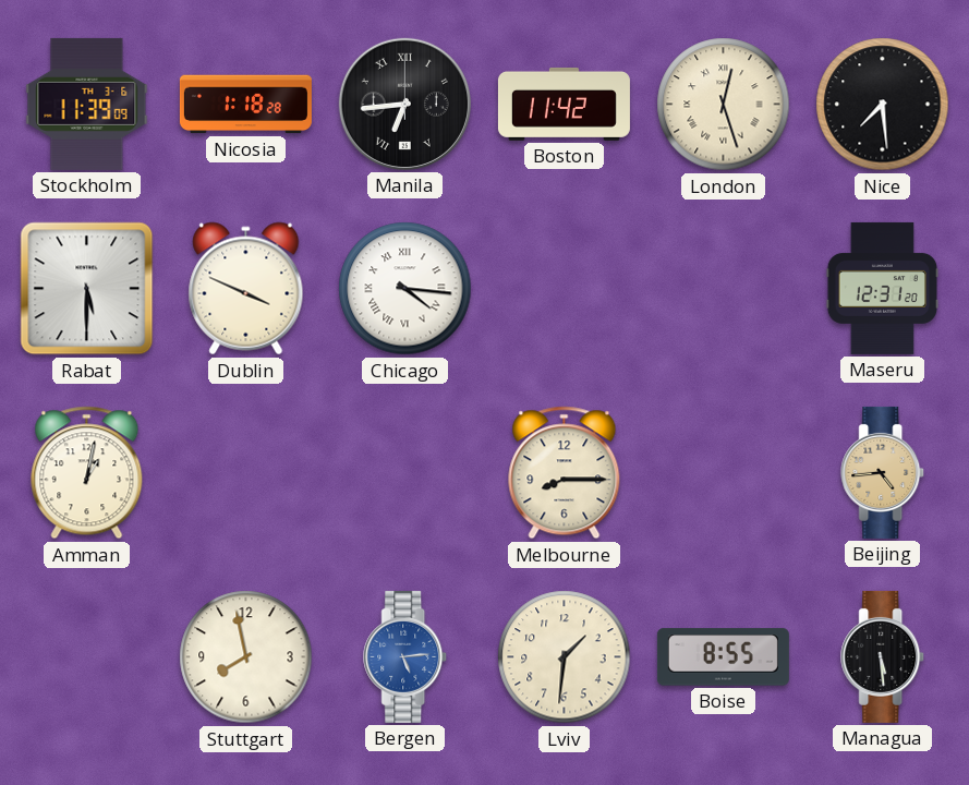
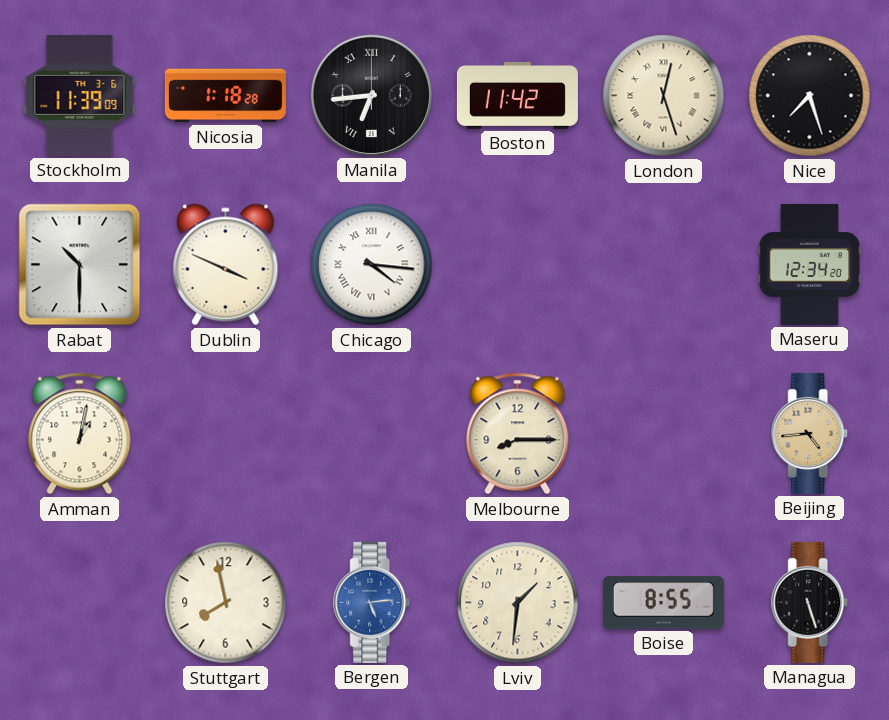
Nice: 7:29 -> 7:27
Rabat: 5:30 -> 10:30
Maseru: 12:31 -> 12:34
Managua: 5:29 -> 5:27
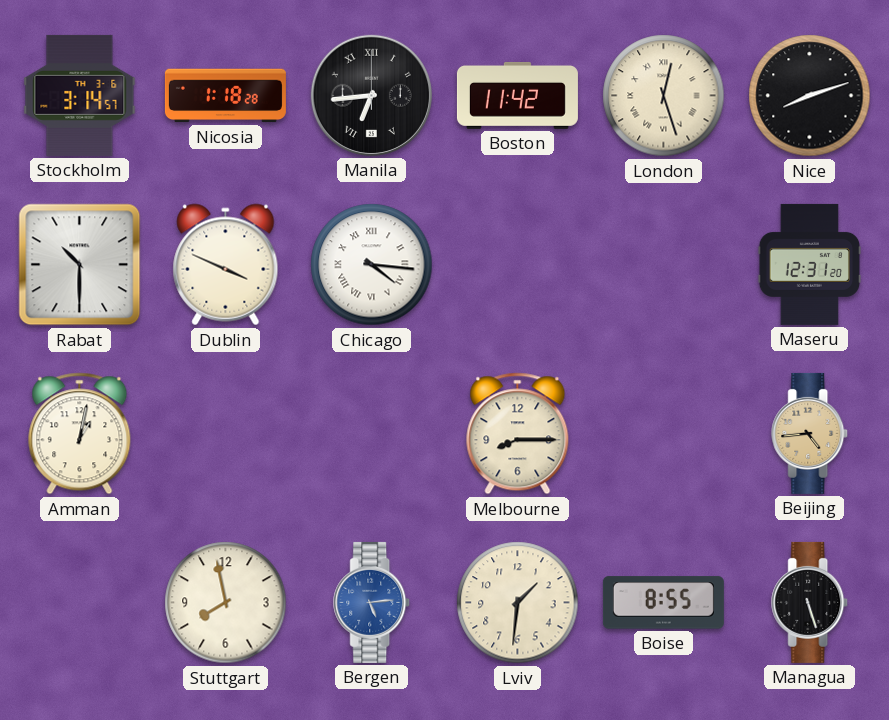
Stockholm: 11:39 -> 3:14
Nice: 7:27 -> 8:12
Maseru: 12:34 -> 12:31
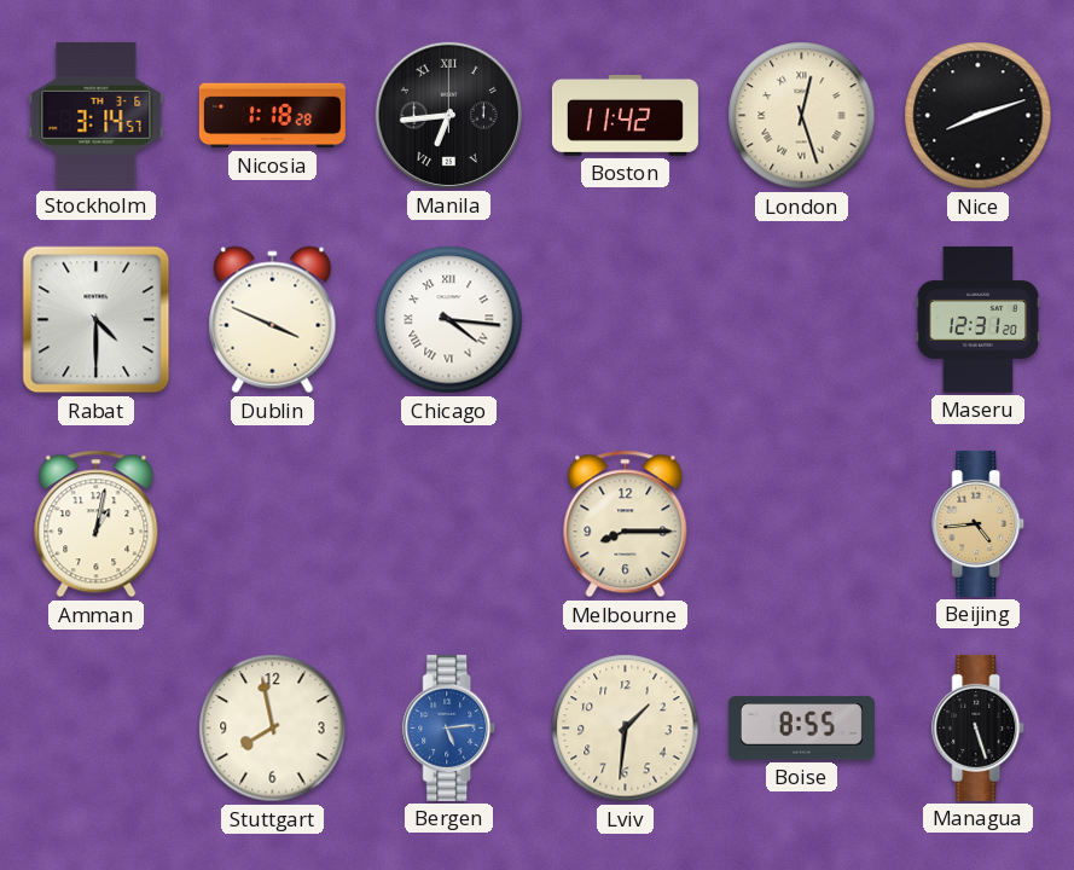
Rabat: 10:30 -> 4:30
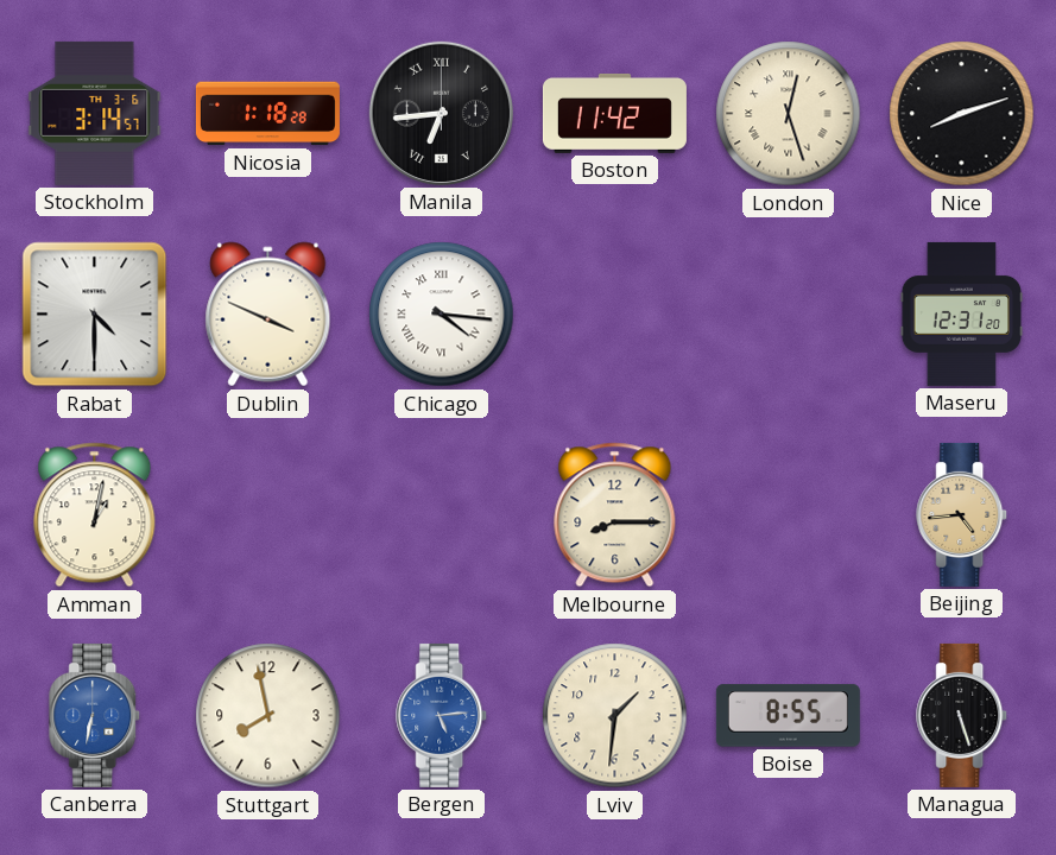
Canberra: none -> 6:32
